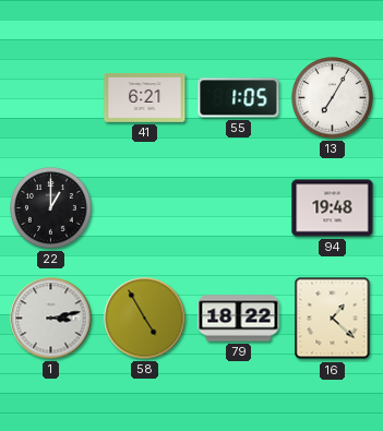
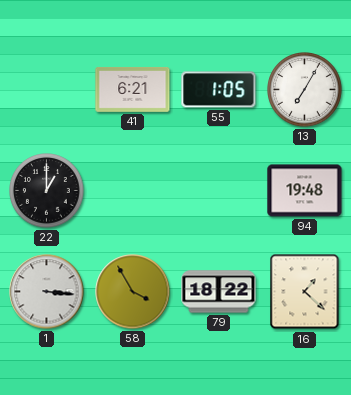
1: 3:13 -> 3:16
58: 4:55 -> 3:55
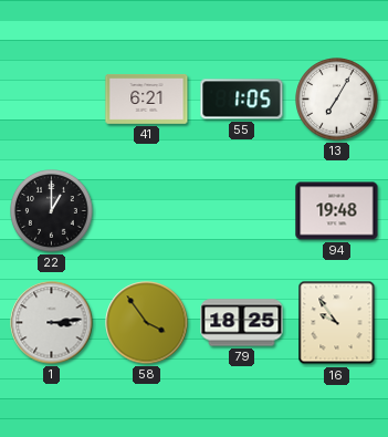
1: 3:16 -> 3:14
58: 3:55 -> 3:54
79: 18:22 -> 18:25
16: 1:22 -> 9:54
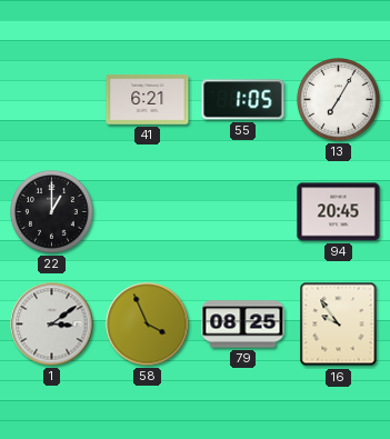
94: 19:48 -> 20:45
1: 3:14 -> 3:09
58: 3:54 -> 3:56
79: 18:25 -> 08:25
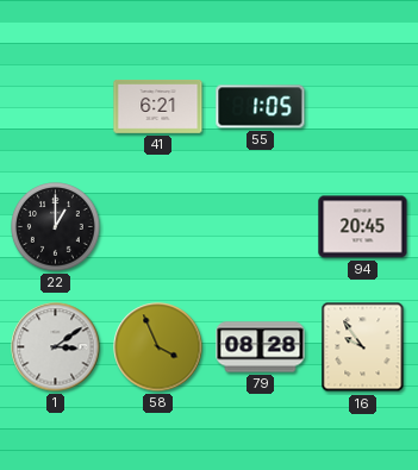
13: 7:05 -> none
79: 08:25 -> 08:28
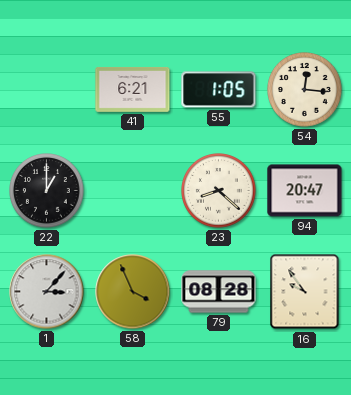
54: none -> 12:16
23: none -> 8:22
94: 20:45 -> 20:47
1: 3:09 -> 3:07
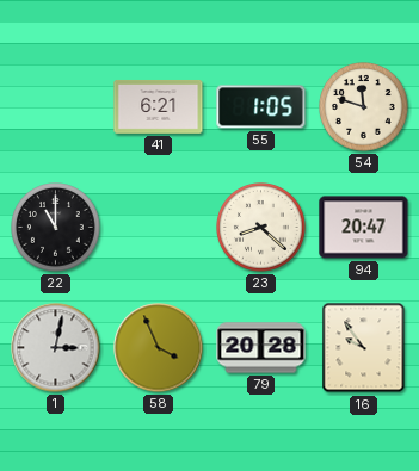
54: 12:16 -> 11:48
22: 1:00 -> 11:00
1: 3:07 -> 3:02
79: 08:28 -> 20:28
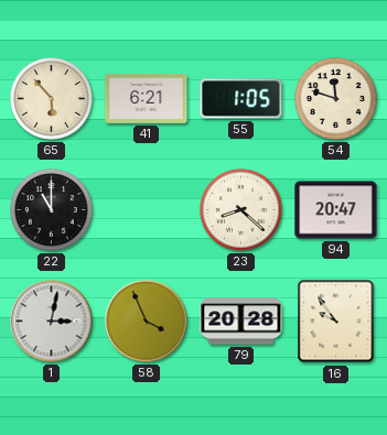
65: none -> 5:53
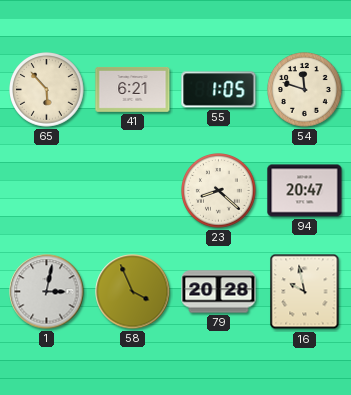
22: 11:00 -> none
16: 9:54 -> 9:58
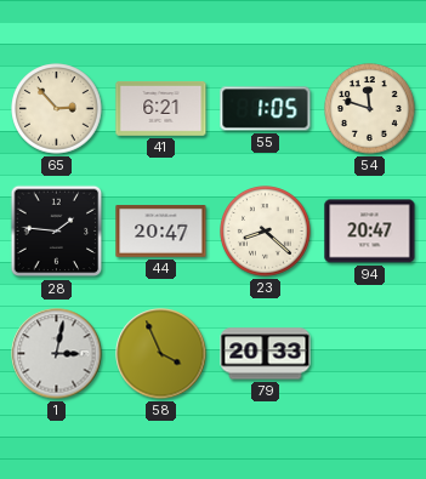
65: 5:53 -> 2:53
28: none -> 1:46
44: none -> 20:47
79: 20:28 -> 20:33
16: 9:58 -> none
